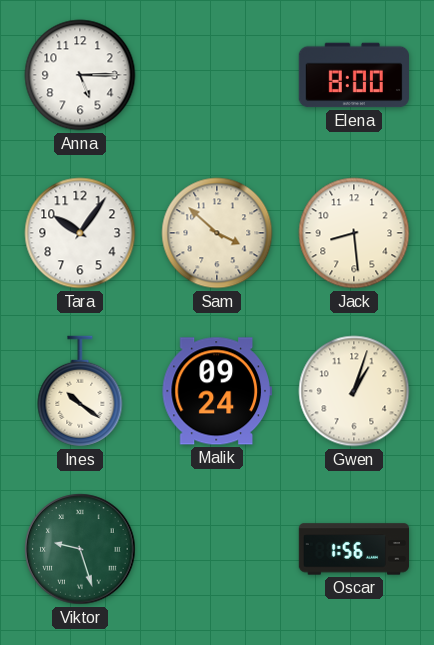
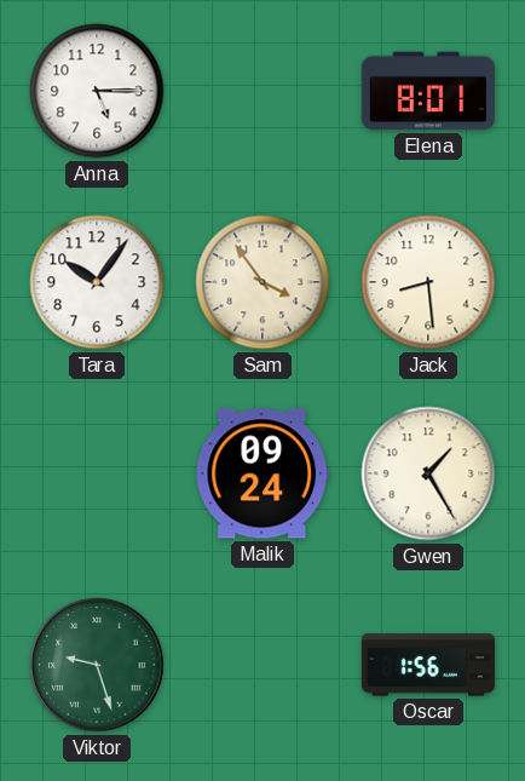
Elena: 8:00 -> 8:01
Sam: 3:52 -> 3:54
Ines: 10:21 -> none
Gwen: 1:03 -> 1:25
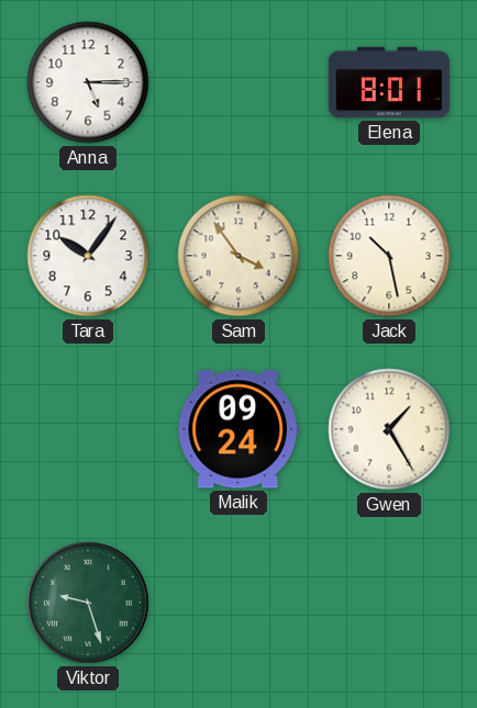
Jack: 8:29 -> 10:28
Oscar: 1:56 -> none
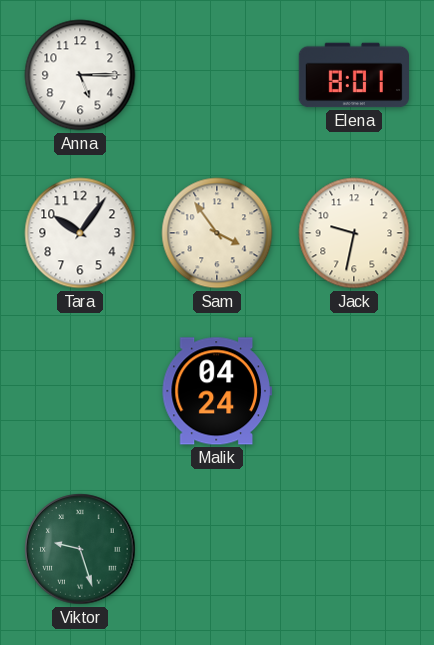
Jack: 10:28 -> 9:32
Malik: 09:24 -> 04:24
Gwen: 1:25 -> none
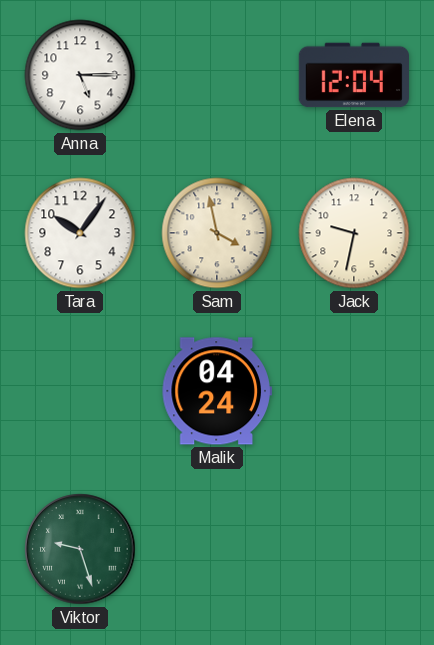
Elena: 8:01 -> 12:04
Sam: 3:54 -> 3:58
